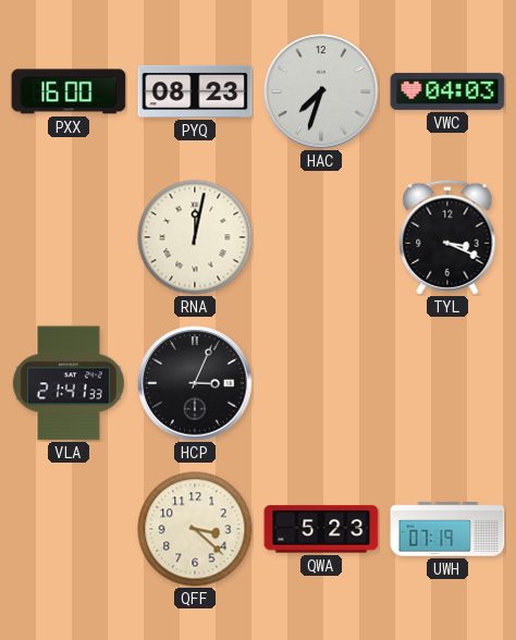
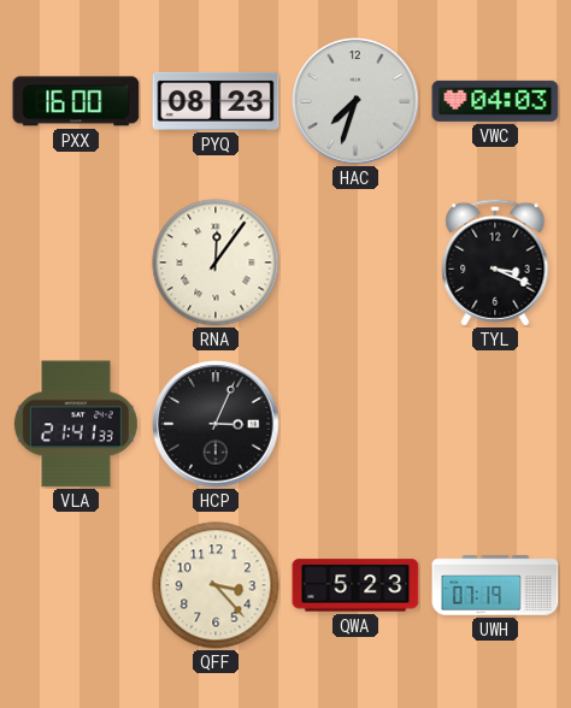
RNA: 12:02 -> 12:06
QFF: 3:22 -> 3:23
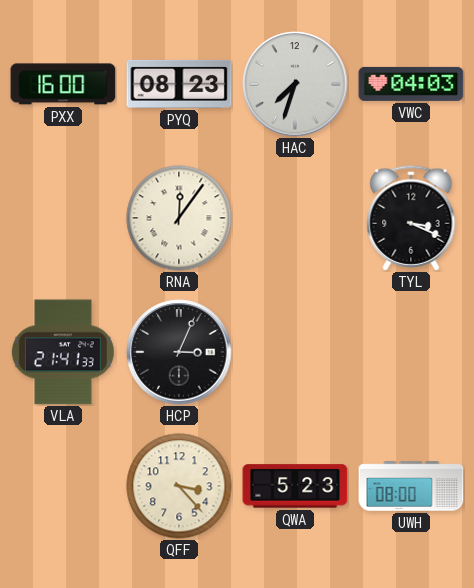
UWH: 07:19 -> 08:00
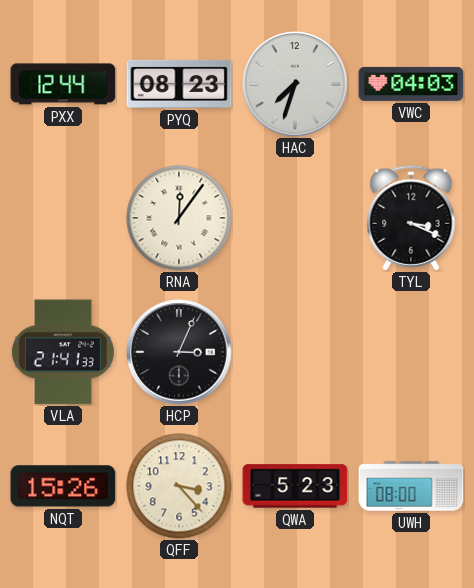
PXX: 16:00 -> 12:44
NQT: none -> 15:26
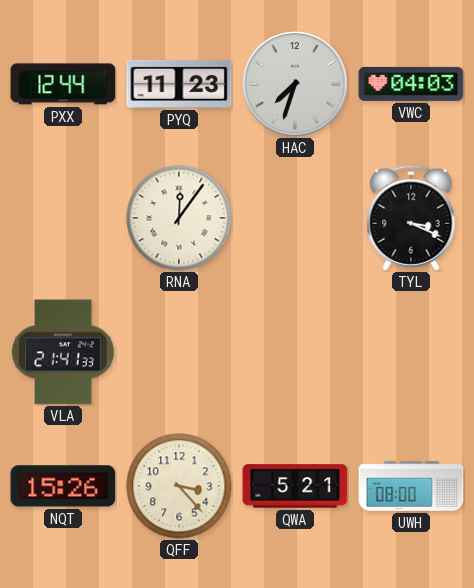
PYQ: 08:23 -> 11:23
HCP: 3:04 -> none
QWA: 5:23 -> 5:21
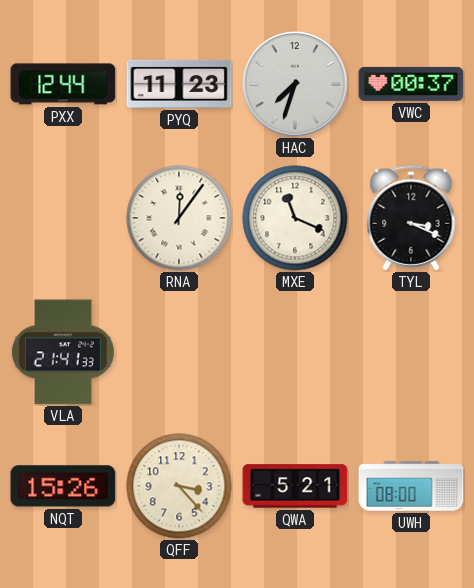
VWC: 04:03 -> 00:37
MXE: none -> 11:19
